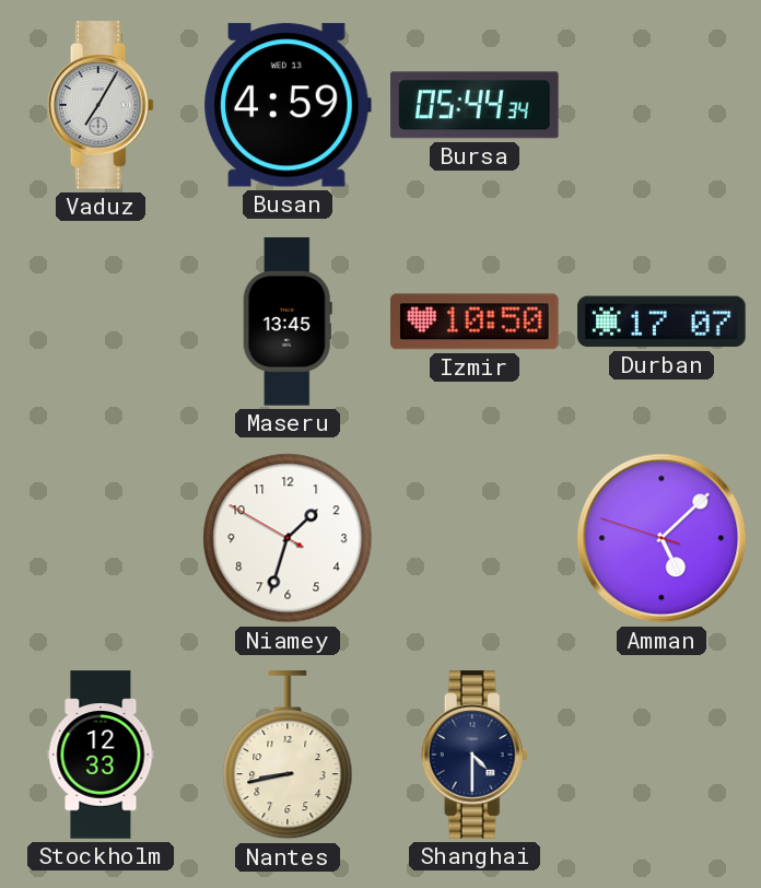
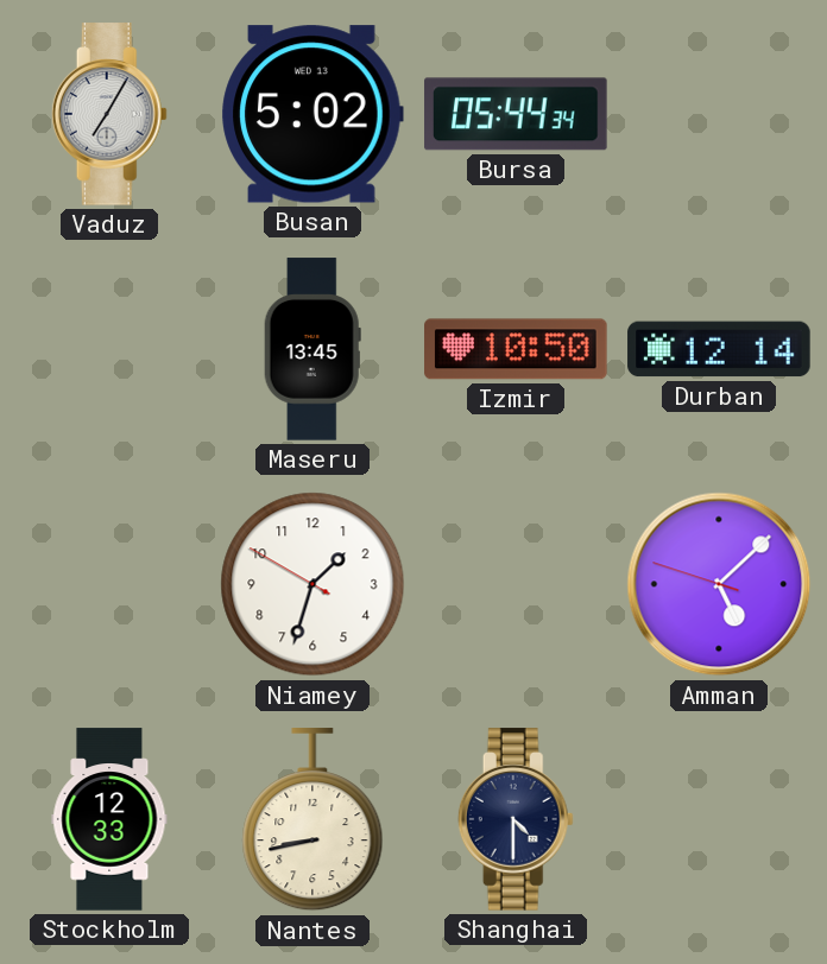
Busan: 4:59 -> 5:02
Durban: 17:07 -> 12:14
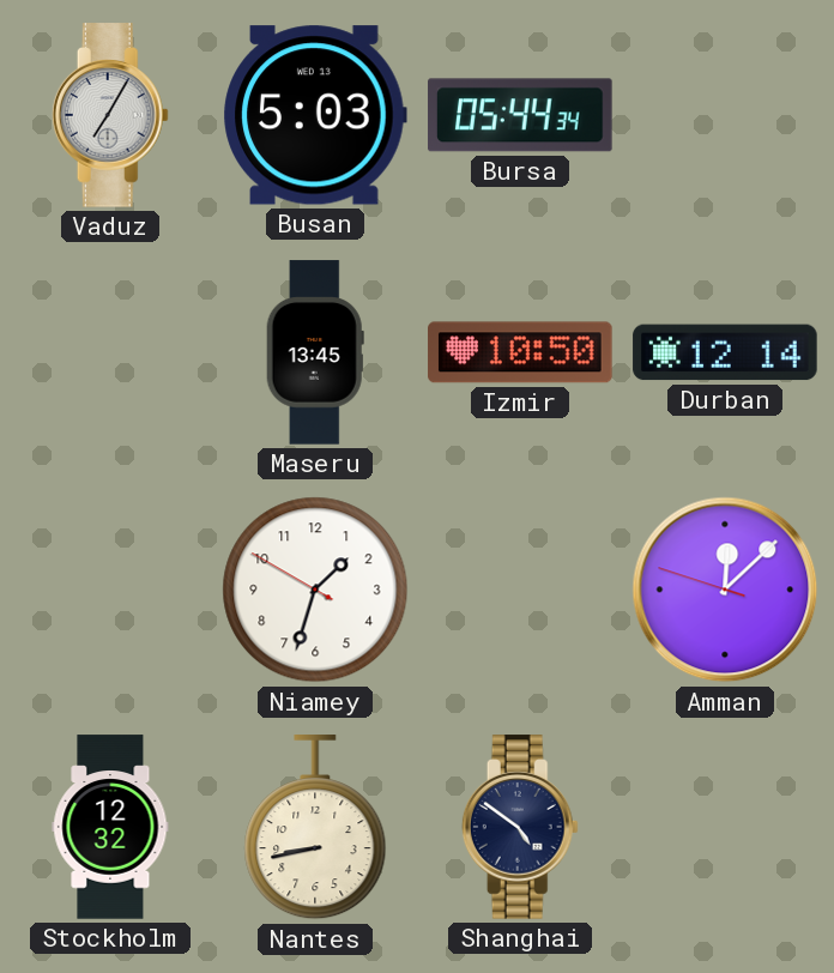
Busan: 5:02 -> 5:03
Amman: 5:07 -> 12:07
Stockholm: 12:33 -> 12:32
Shanghai: 4:30 -> 4:51
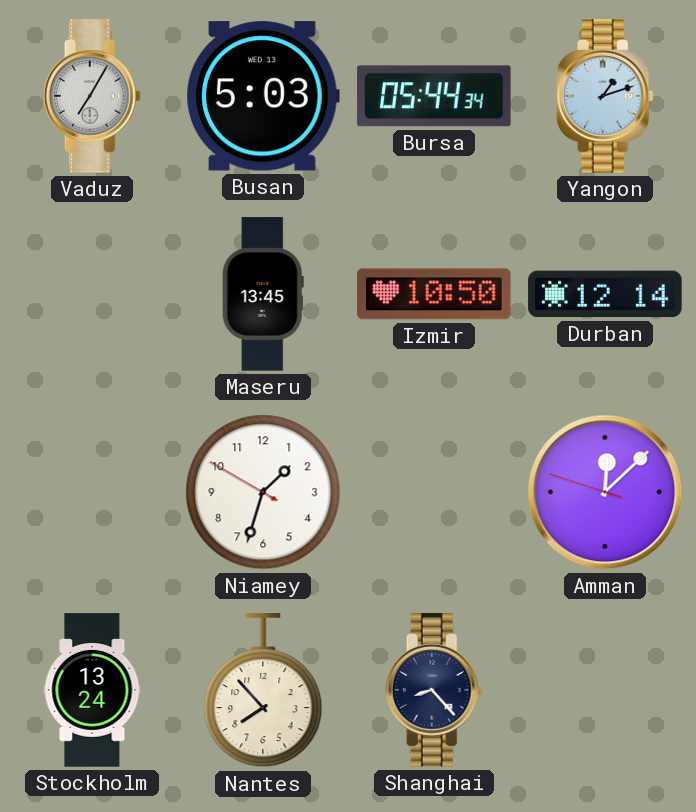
Yangon: none -> 1:12
Stockholm: 12:32 -> 13:24
Nantes: 8:43 -> 7:53
Shanghai: 4:51 -> 8:23
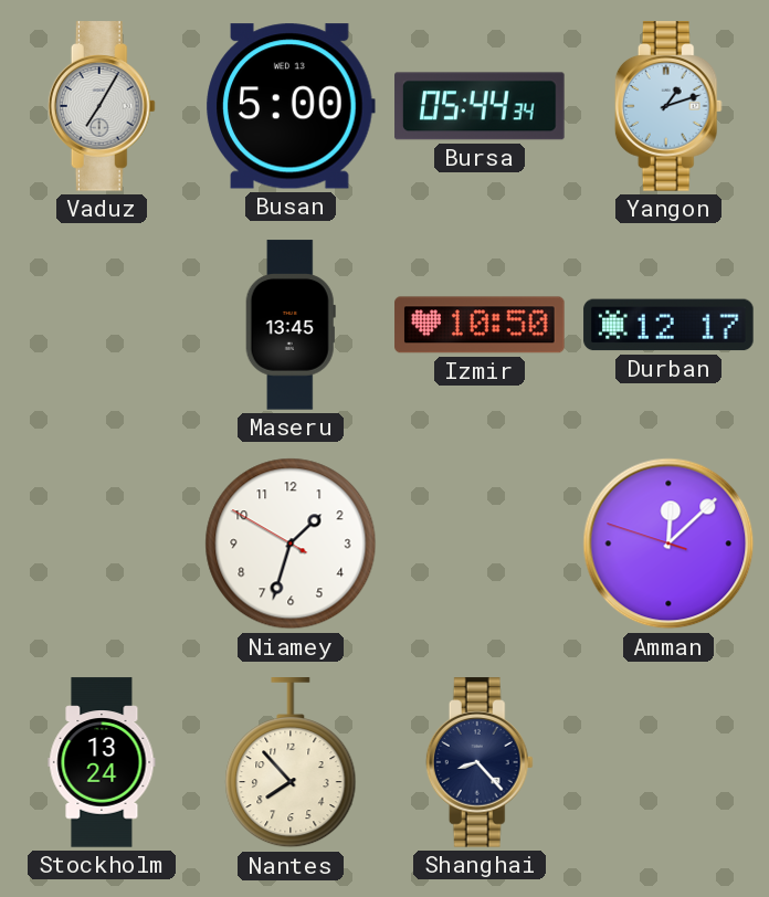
Busan: 5:03 -> 5:00
Durban: 12:14 -> 12:17
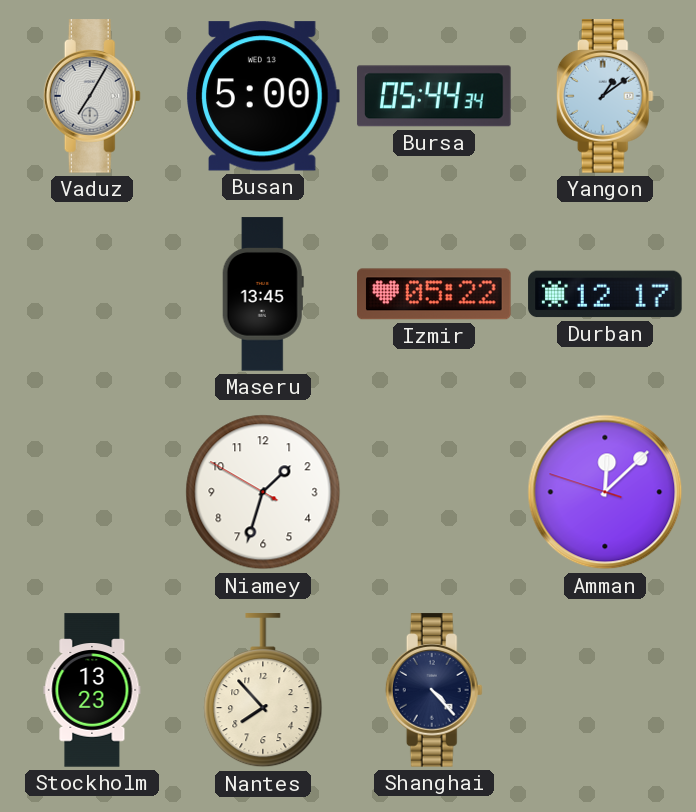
Yangon: 1:12 -> 1:09
Izmir: 10:50 -> 05:22
Stockholm: 13:24 -> 13:23
Shanghai: 8:23 -> 4:23
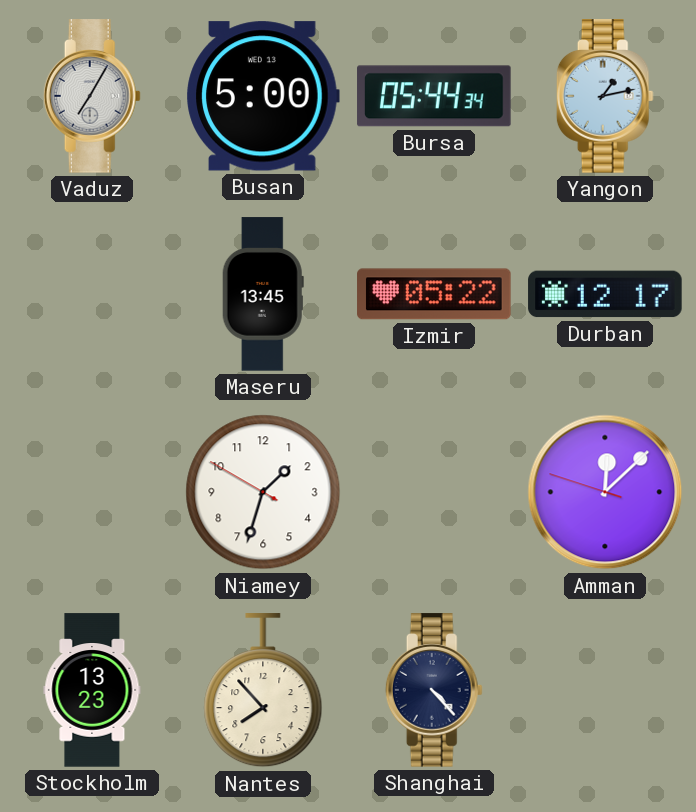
Yangon: 1:09 -> 1:13
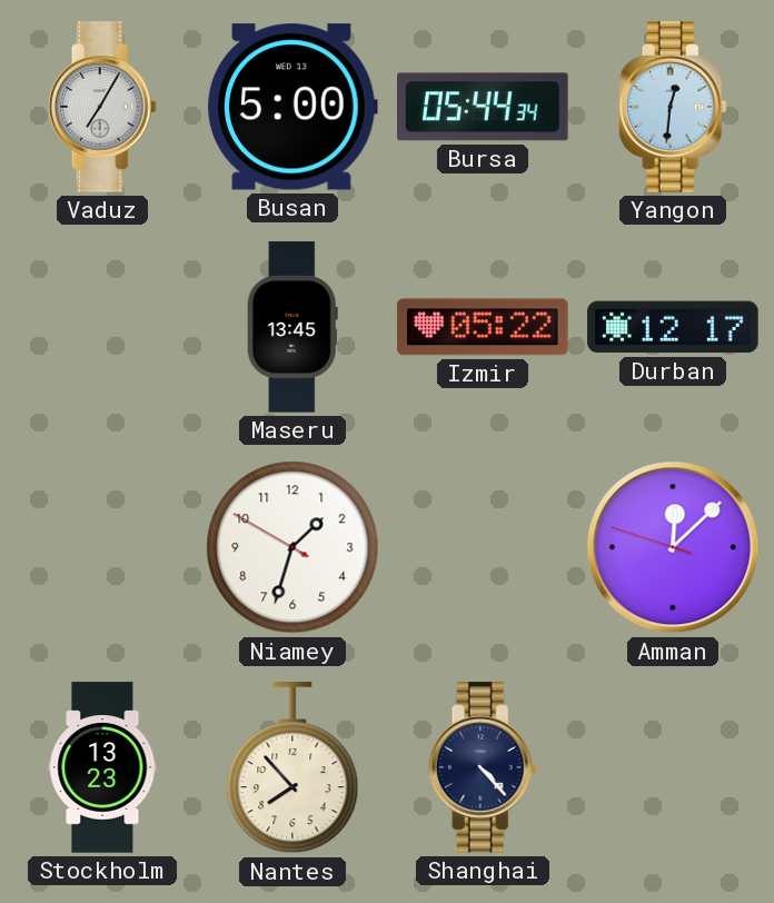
Yangon: 1:13 -> 12:31
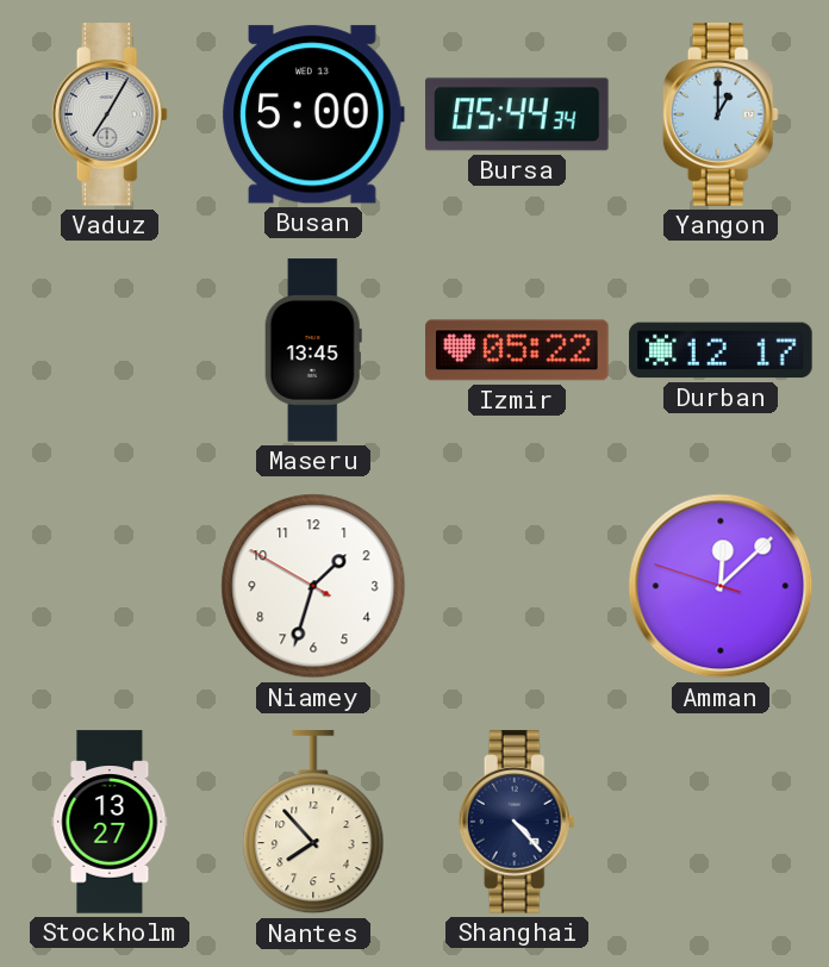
Yangon: 12:31 -> 1:00
Stockholm: 13:23 -> 13:27
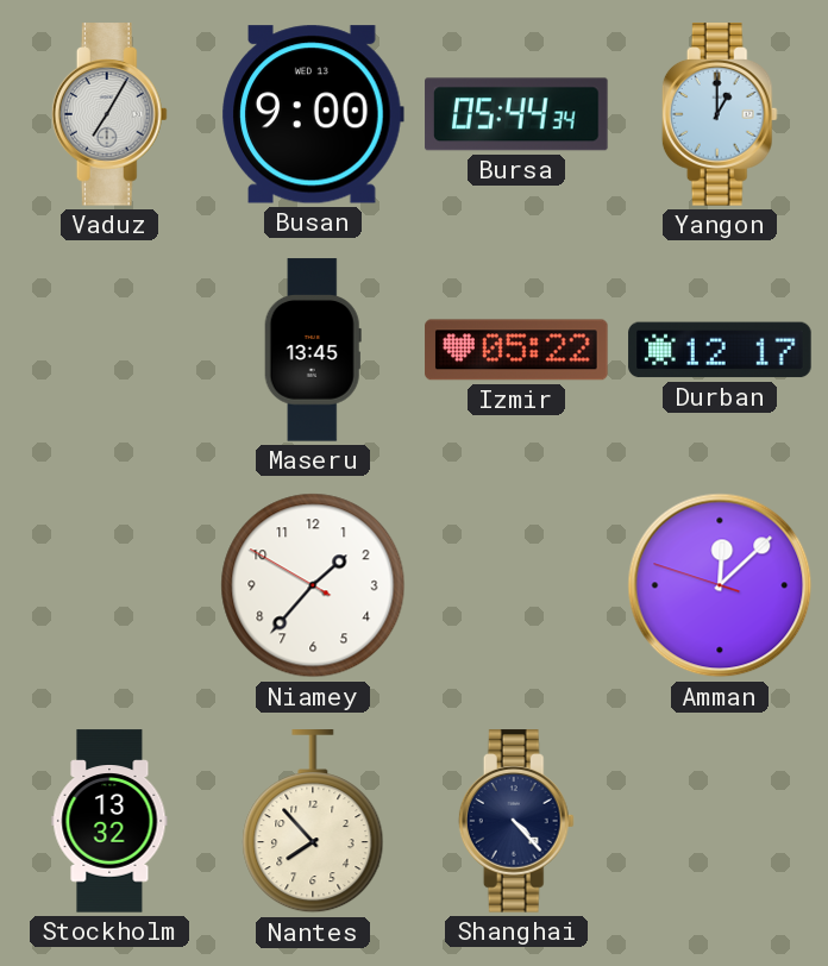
Busan: 5:00 -> 9:00
Niamey: 1:32 -> 1:36
Stockholm: 13:27 -> 13:32
